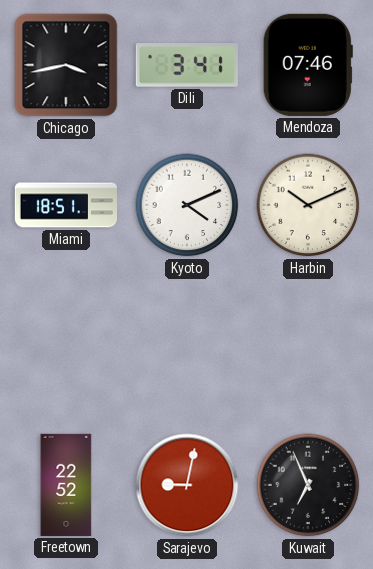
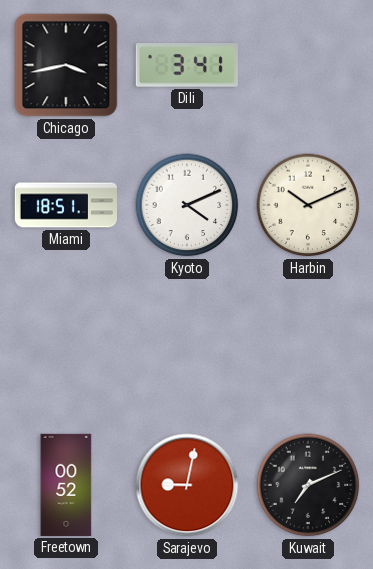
Mendoza: 07:46 -> none
Freetown: 22:52 -> 00:52
Kuwait: 6:56 -> 7:11
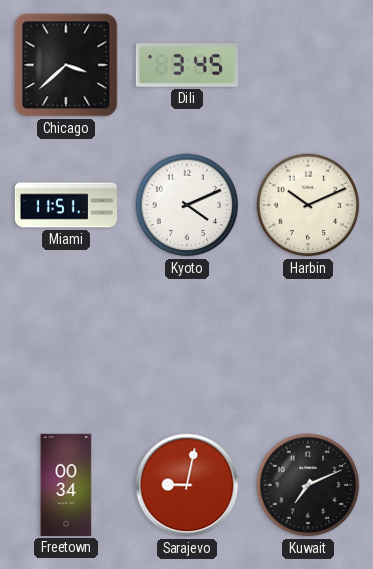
Chicago: 3:43 -> 3:38
Dili: 3:41 -> 3:45
Miami: 18:51 -> 11:51
Freetown: 00:52 -> 00:34
